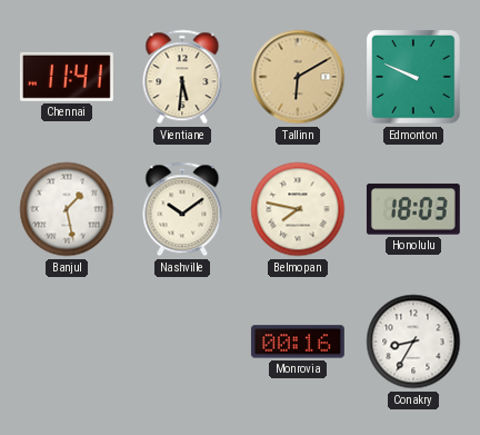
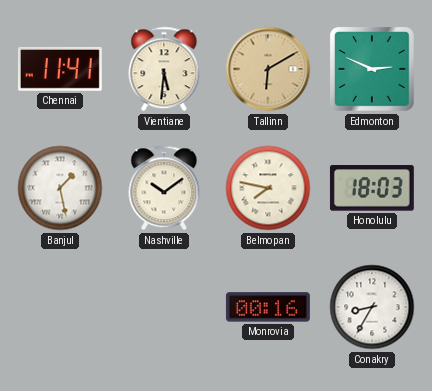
Edmonton: 9:49 -> 2:49
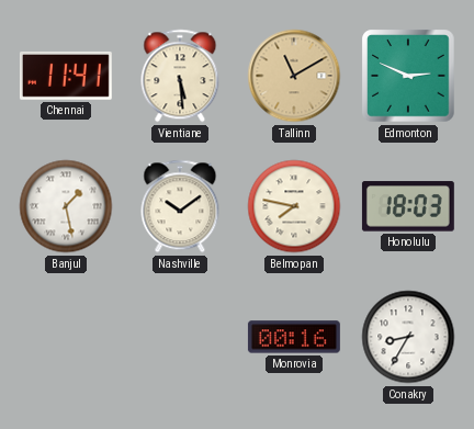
Vientiane: 5:31 -> 5:29
Tallinn: 6:10 -> 11:10
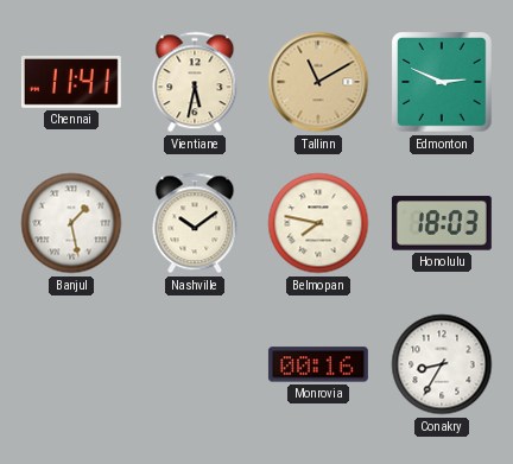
Vientiane: 5:29 -> 5:32
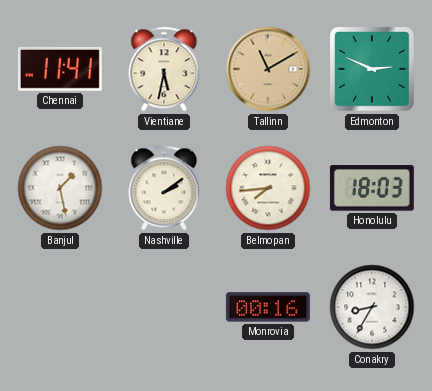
Nashville: 10:09 -> 2:09
Belmopan: 7:47 -> 7:44
